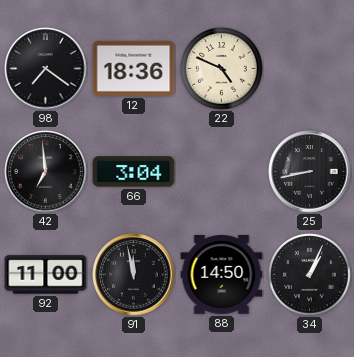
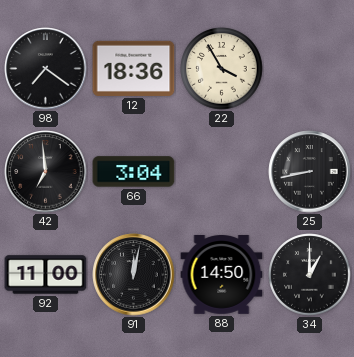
22: 4:49 -> 3:55
91: 11:58 -> 12:02
34: 1:04 -> 1:00
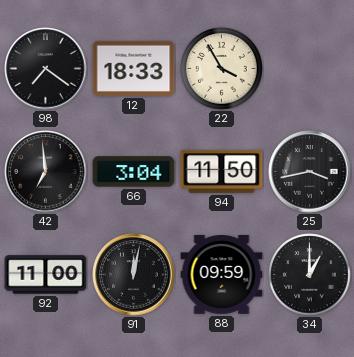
12: 18:36 -> 18:33
94: none -> 11:50
25: 8:43 -> 3:43
88: 14:50 -> 09:59
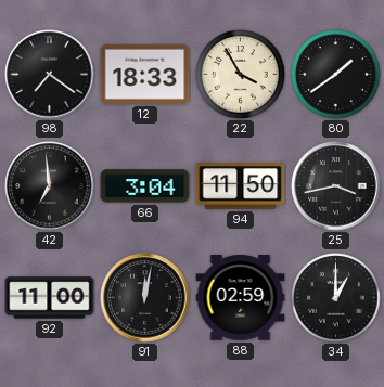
80: none -> 1:39
88: 09:59 -> 02:59
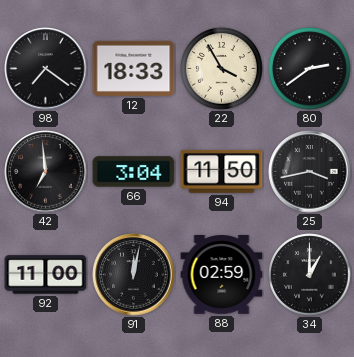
80: 1:39 -> 2:39
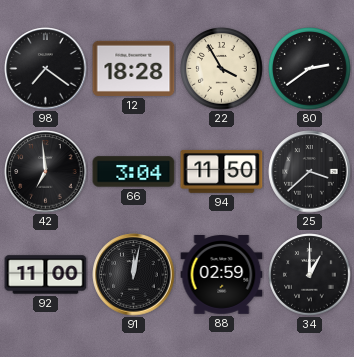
12: 18:33 -> 18:28
25: 3:43 -> 3:38
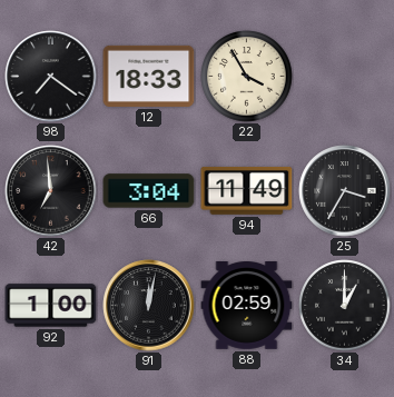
12: 18:28 -> 18:33
80: 2:39 -> none
94: 11:50 -> 11:49
25: 3:38 -> 3:35
92: 11:00 -> 1:00
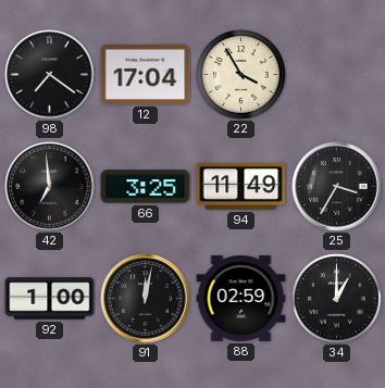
12: 18:33 -> 17:04
66: 3:04 -> 3:25
